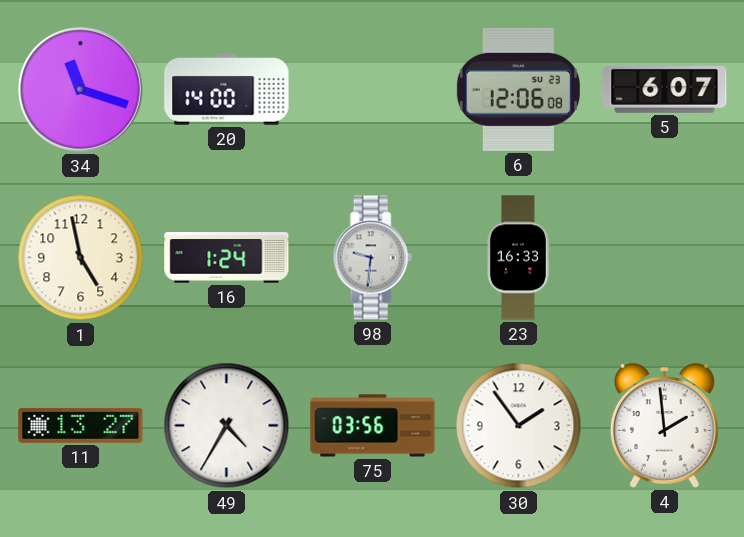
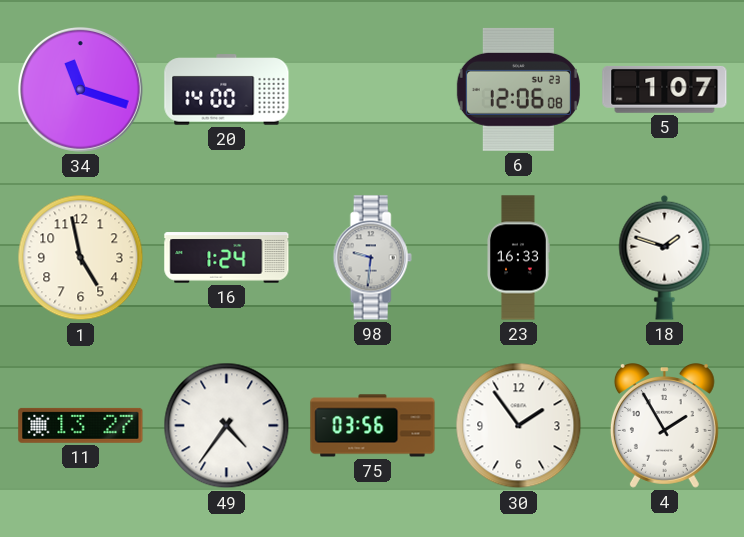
5: 6:07 -> 1:07
18: none -> 1:48
49: 4:35 -> 4:36
4: 1:59 -> 1:55
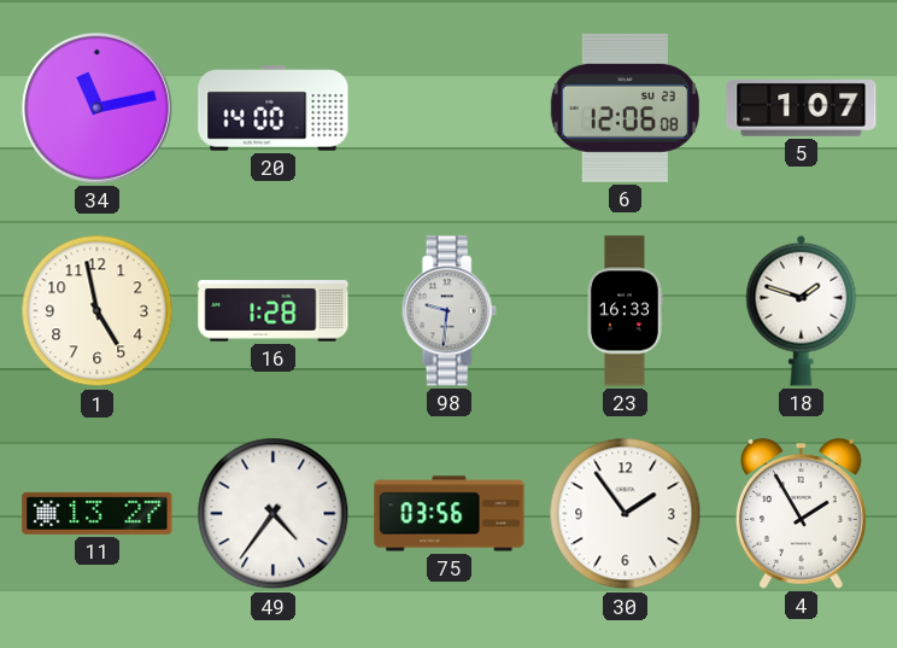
34: 11:18 -> 11:13
16: 1:24 -> 1:28
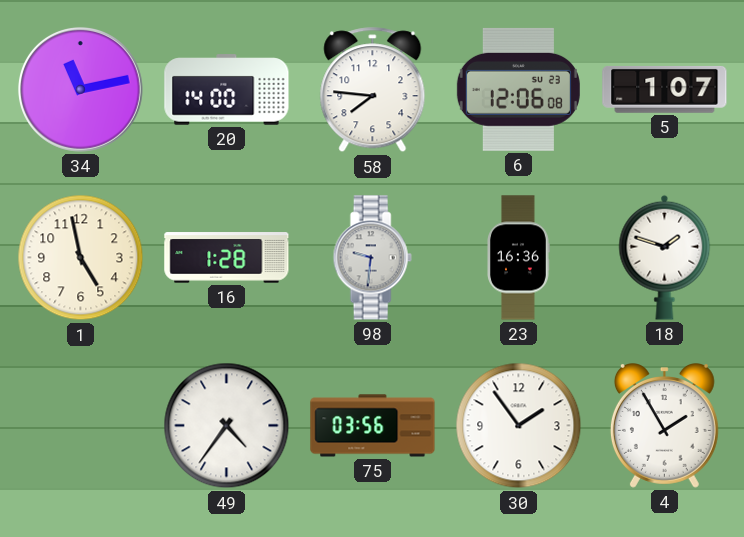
58: none -> 7:46
23: 16:33 -> 16:36
11: 13:27 -> none
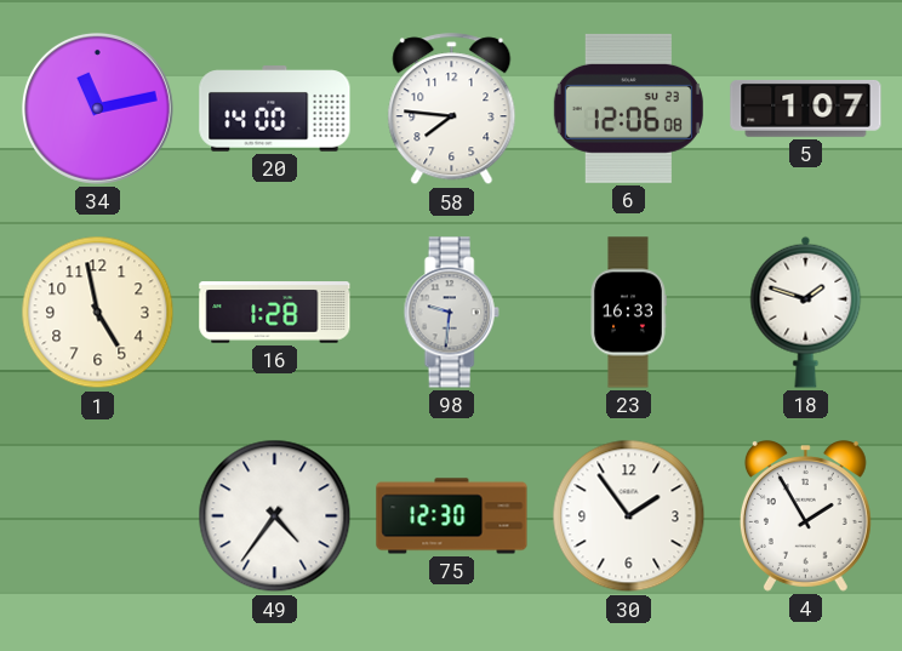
23: 16:36 -> 16:33
75: 03:56 -> 12:30
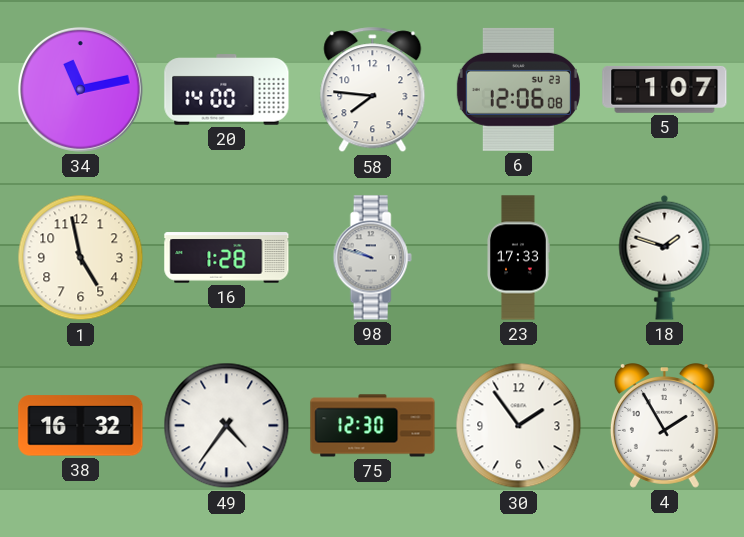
98: 9:31 -> 9:48
23: 16:33 -> 17:33
38: none -> 16:32
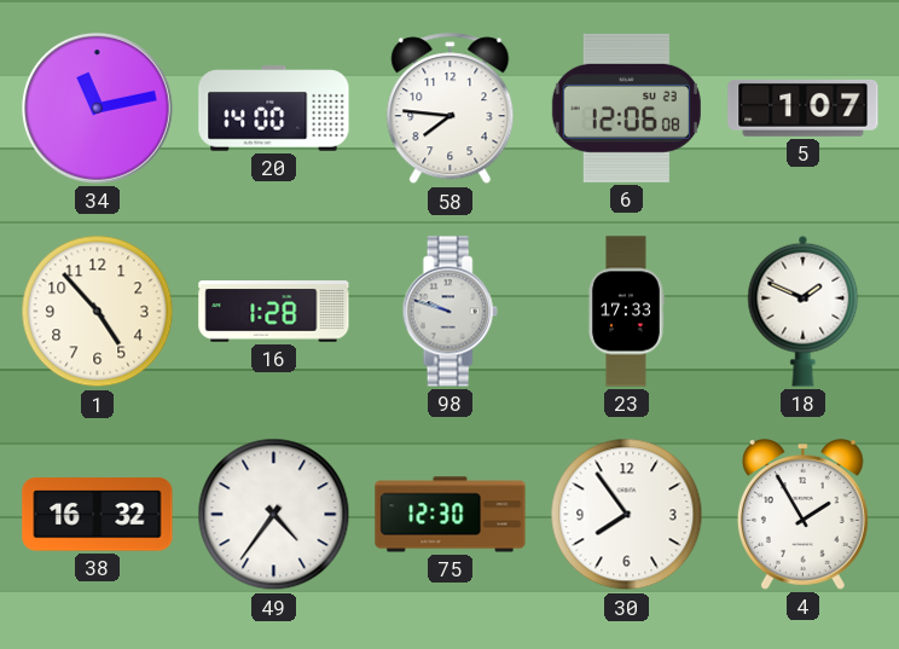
1: 4:58 -> 4:53
18: 1:48 -> 1:49
30: 1:54 -> 7:54
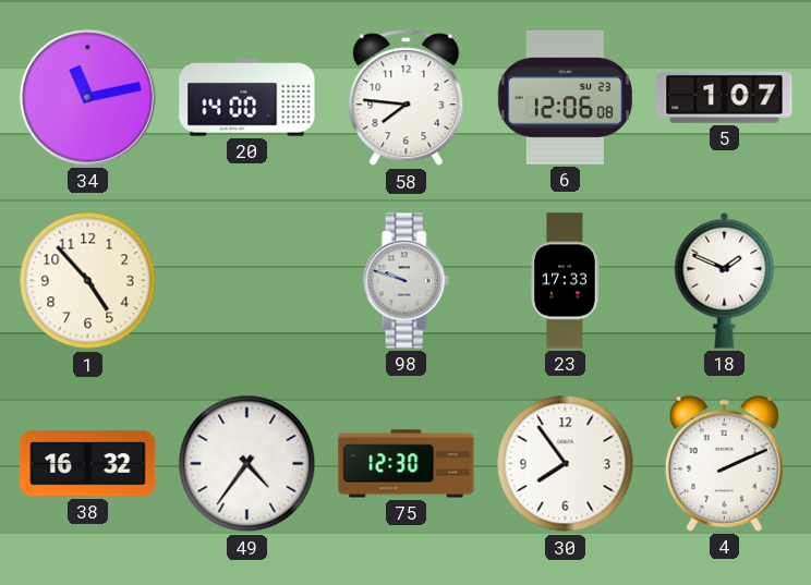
16: 1:28 -> none
4: 1:55 -> 2:11
